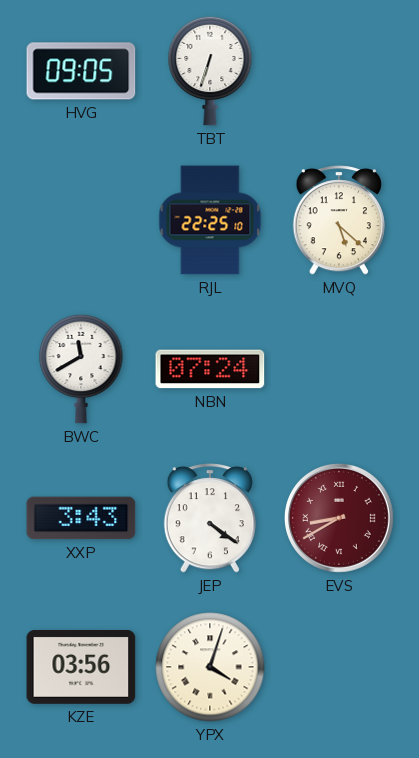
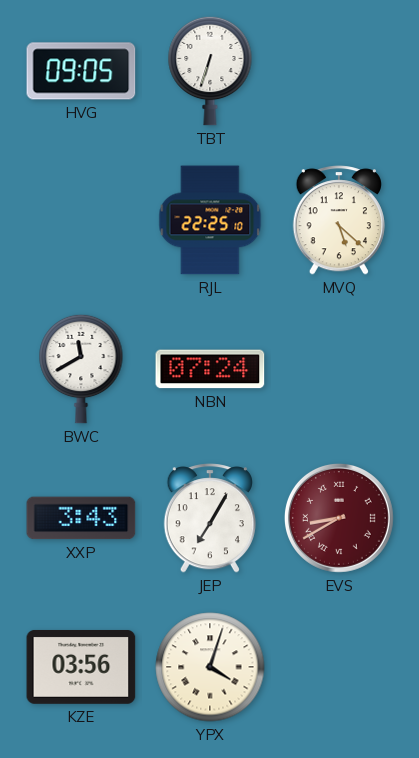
JEP: 4:21 -> 7:05
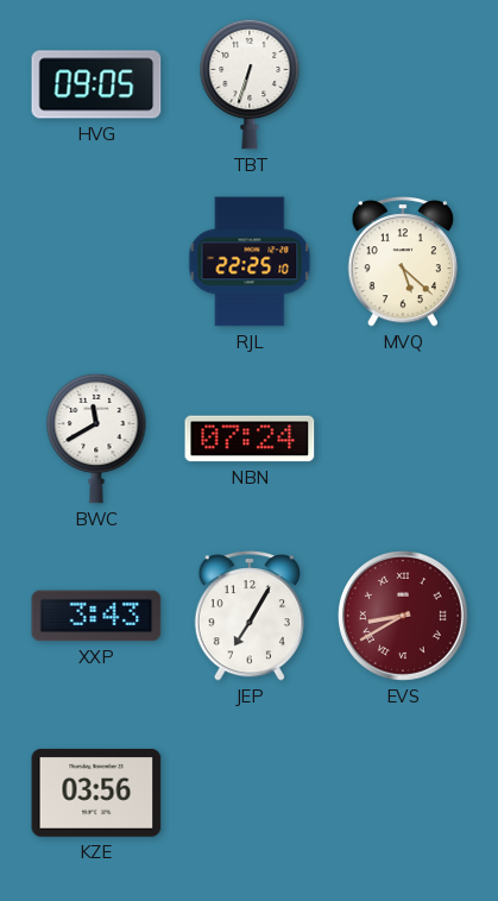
YPX: 4:03 -> none
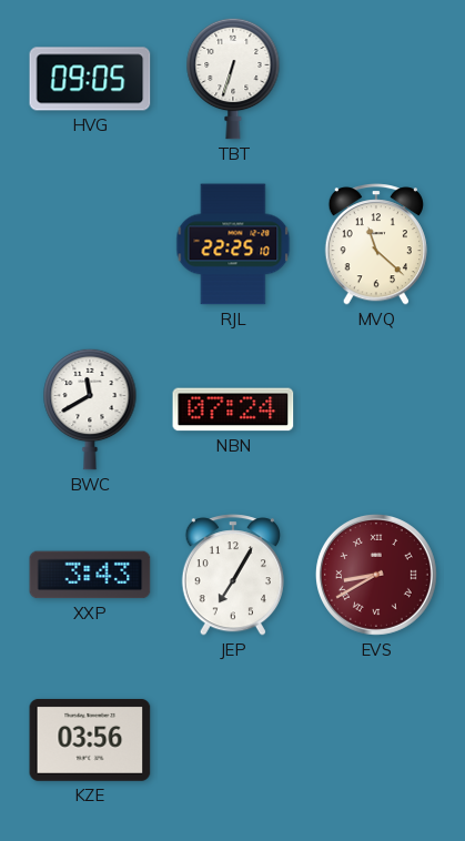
MVQ: 5:22 -> 11:22
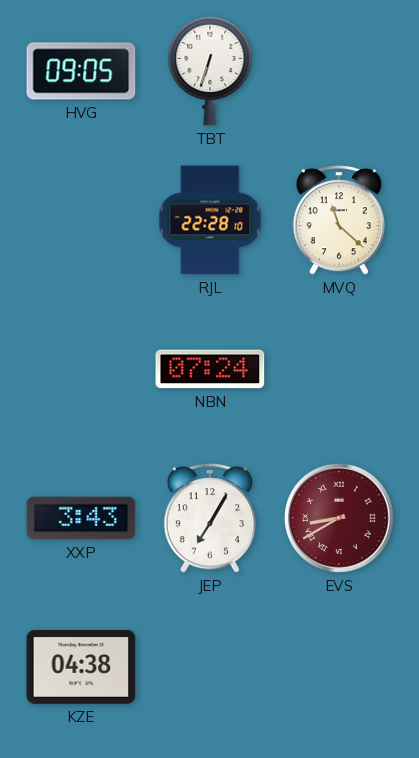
RJL: 22:25 -> 22:28
BWC: 11:40 -> none
KZE: 03:56 -> 04:38
